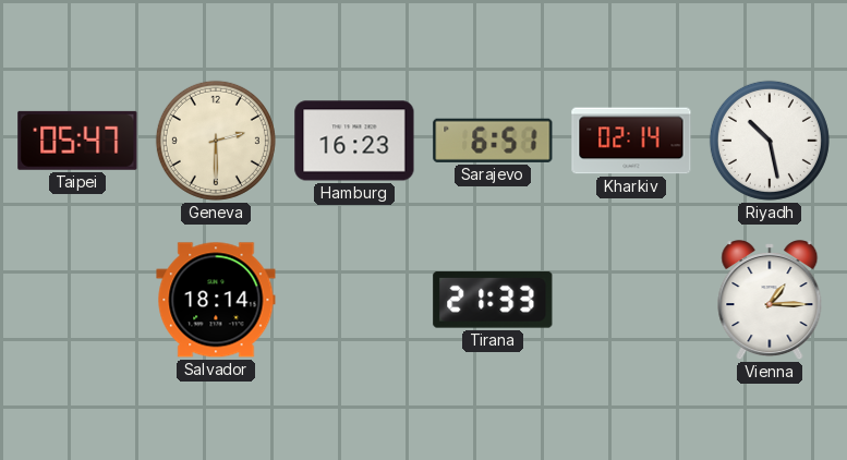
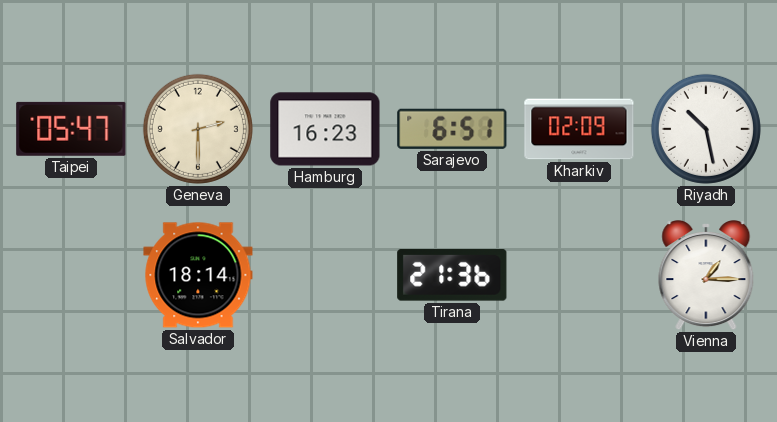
Kharkiv: 02:14 -> 02:09
Tirana: 21:33 -> 21:36
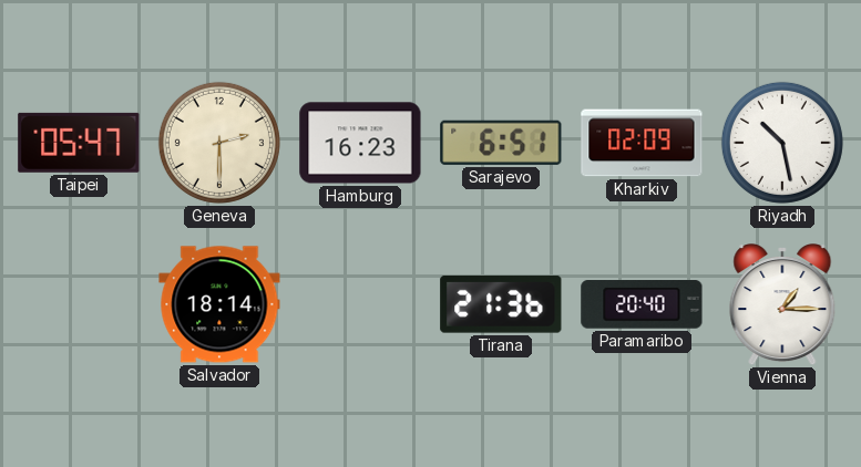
Paramaribo: none -> 20:40
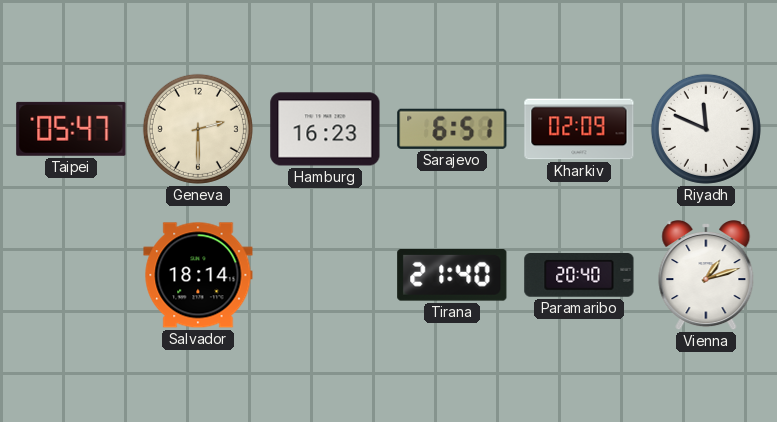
Riyadh: 10:28 -> 11:49
Tirana: 21:36 -> 21:40
Vienna: 1:15 -> 1:12
